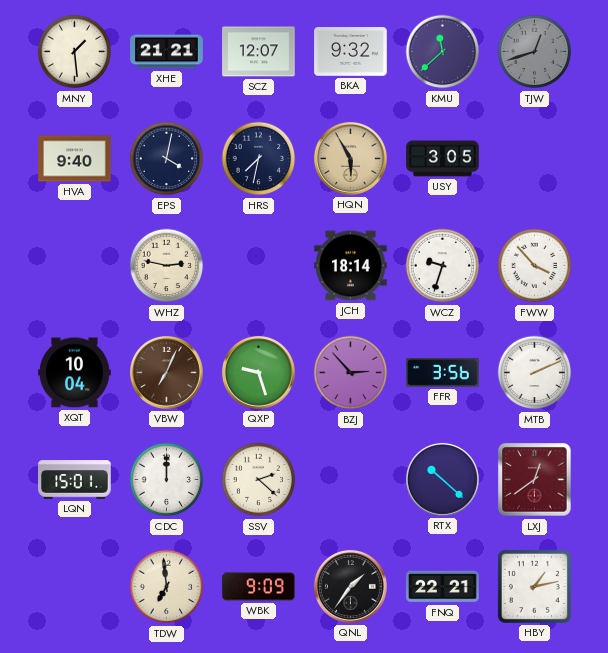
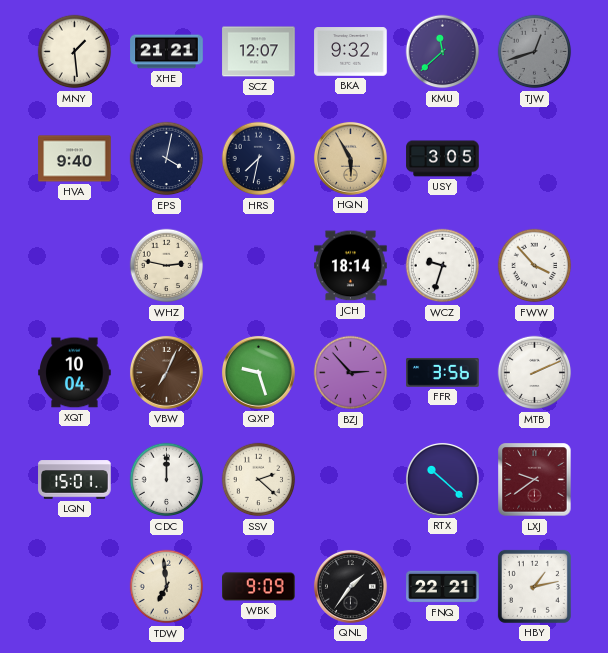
LXJ: 12:39 -> 9:39
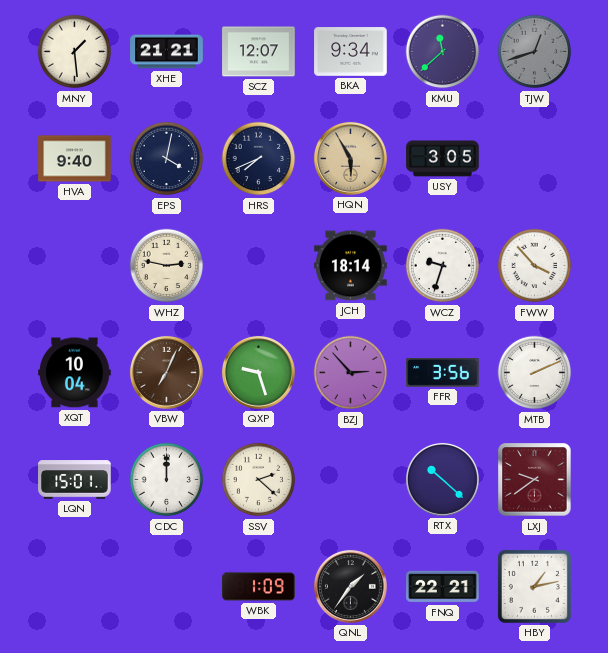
BKA: 9:32 -> 9:34
HRS: 7:32 -> 7:41
TDW: 6:59 -> none
WBK: 9:09 -> 1:09
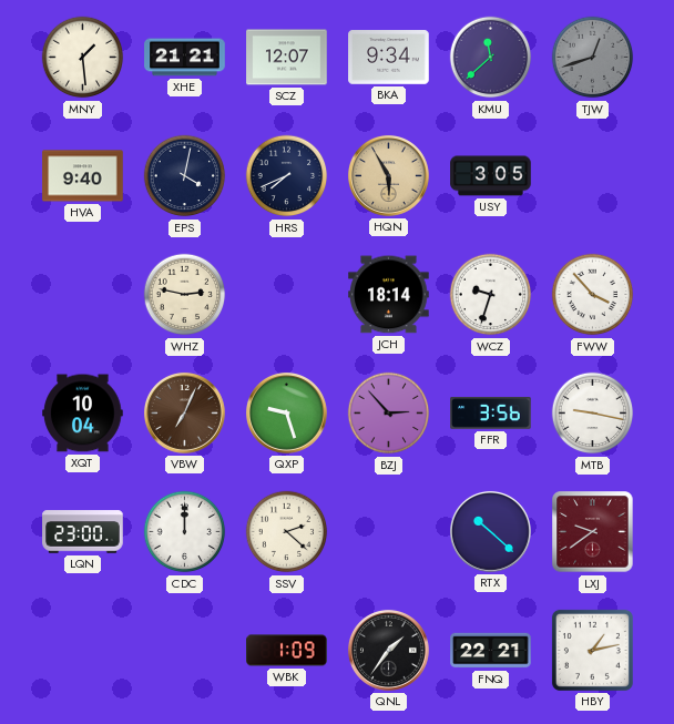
MTB: 2:11 -> 9:17
LQN: 15:01 -> 23:00
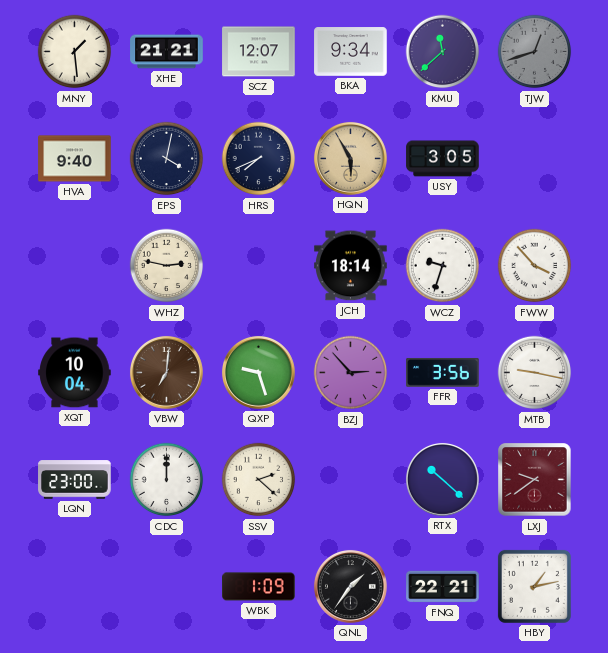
VBW: 7:04 -> 7:01
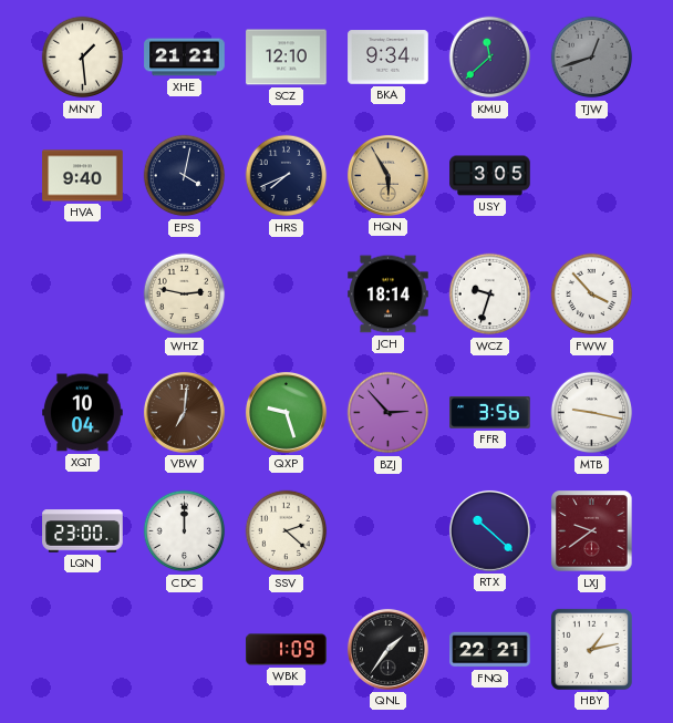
SCZ: 12:07 -> 12:10
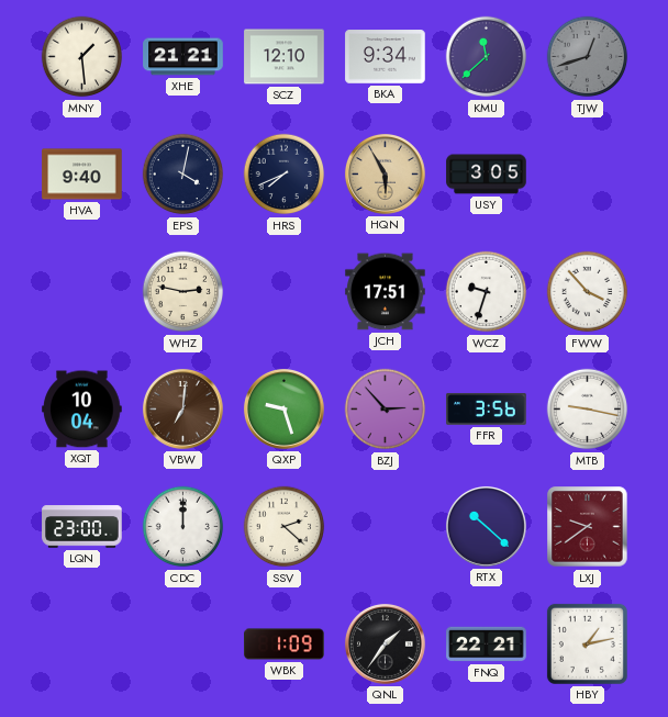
JCH: 18:14 -> 17:51
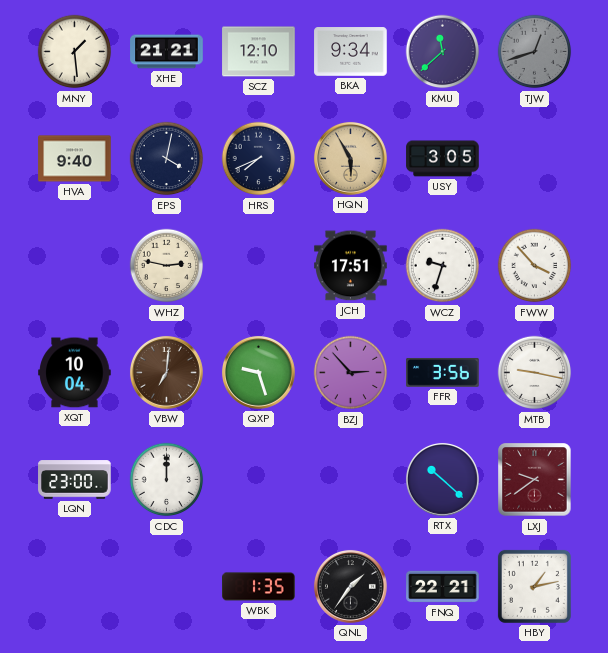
SSV: 2:22 -> none
WBK: 1:09 -> 1:35
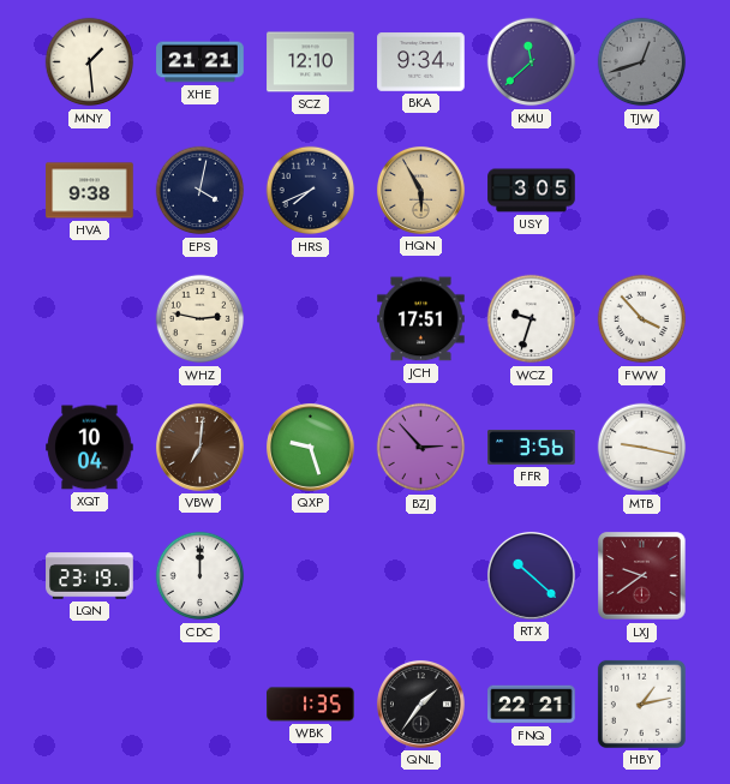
HVA: 9:40 -> 9:38
LQN: 23:00 -> 23:19
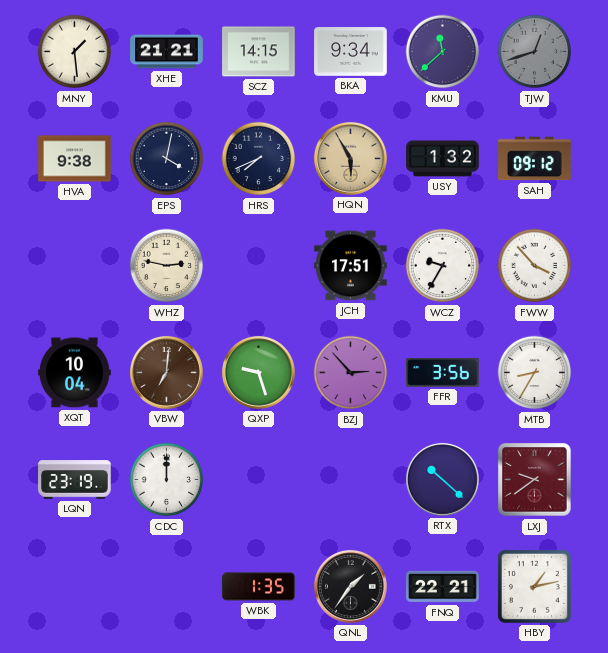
SCZ: 12:10 -> 14:15
USY: 3:05 -> 1:32
SAH: none -> 09:12
WCZ: 9:33 -> 9:35
MTB: 9:17 -> 8:35
